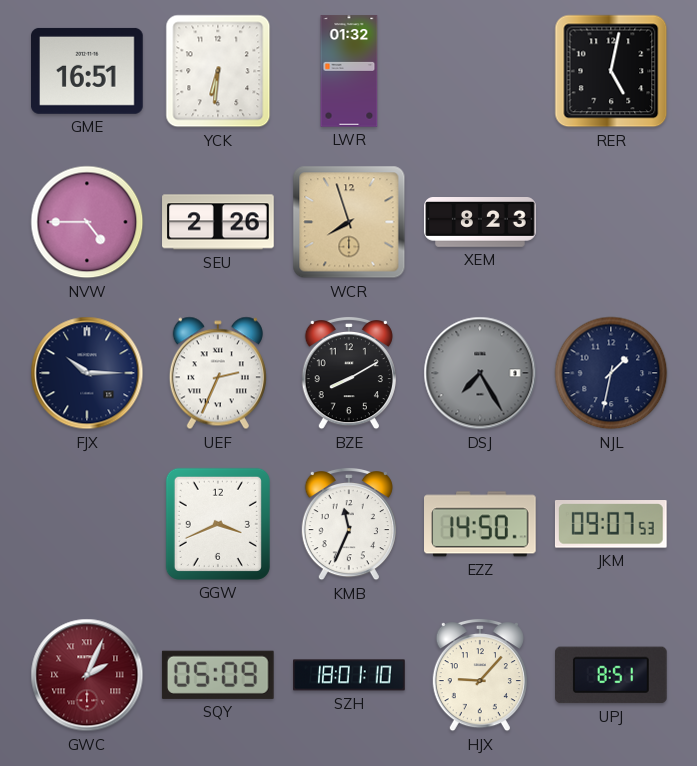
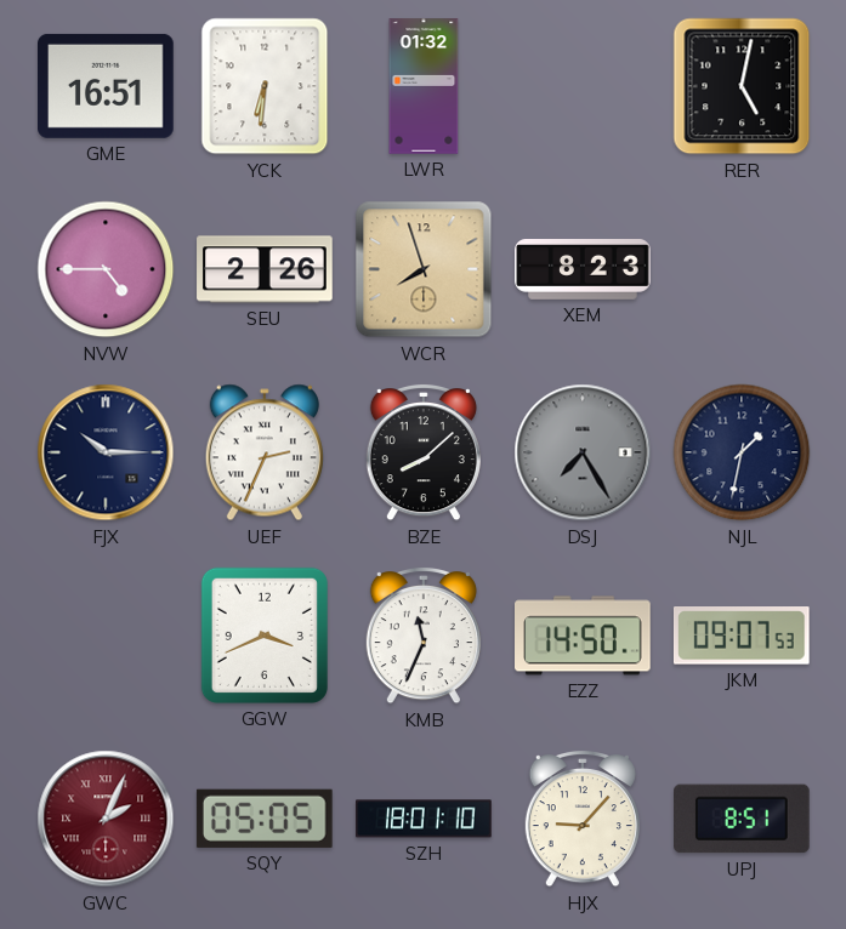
BZE: 8:10 -> 8:08
SQY: 05:09 -> 05:05
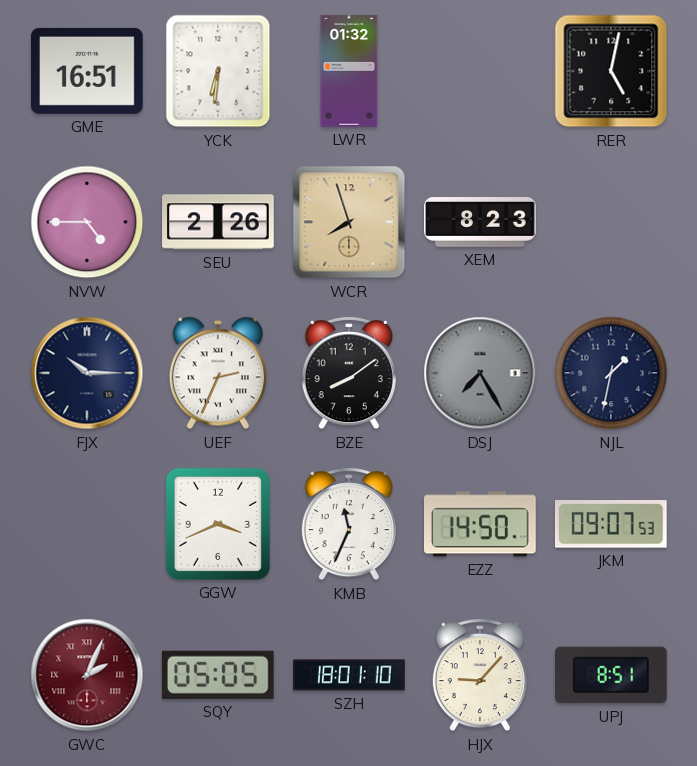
BZE: 8:08 -> 8:09
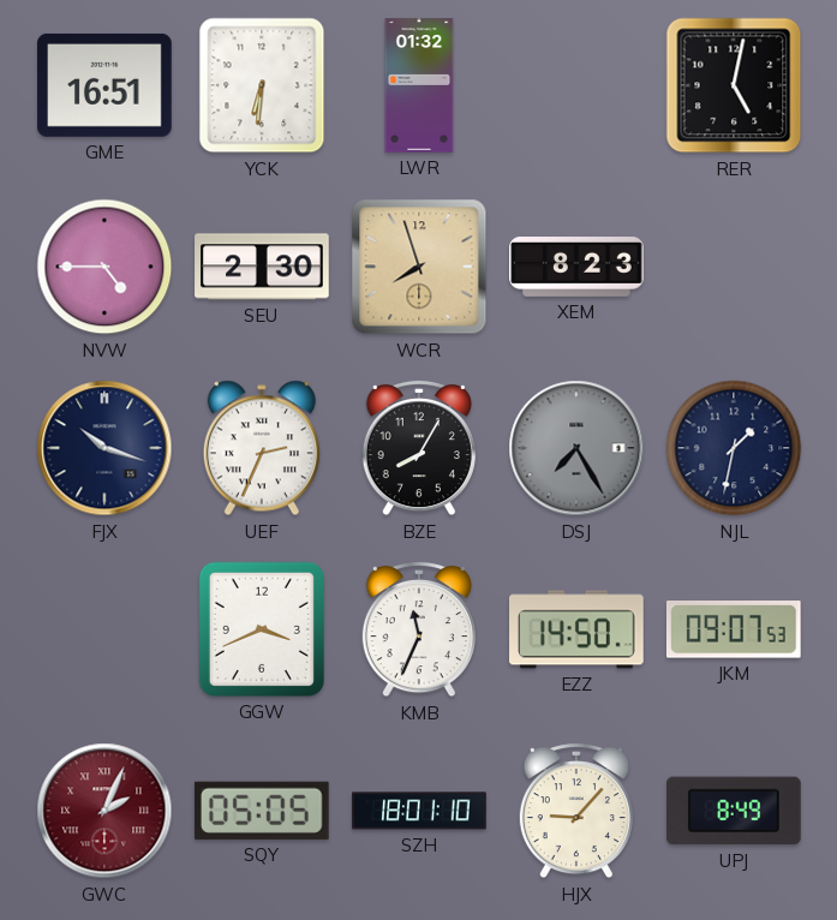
SEU: 2:26 -> 2:30
FJX: 10:15 -> 10:18
BZE: 8:09 -> 8:05
UPJ: 8:51 -> 8:49
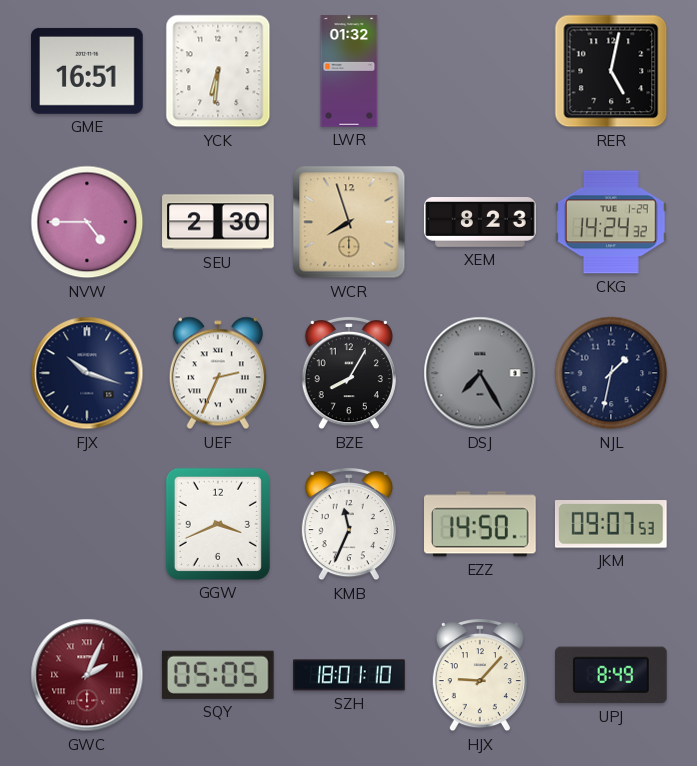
CKG: none -> 14:24
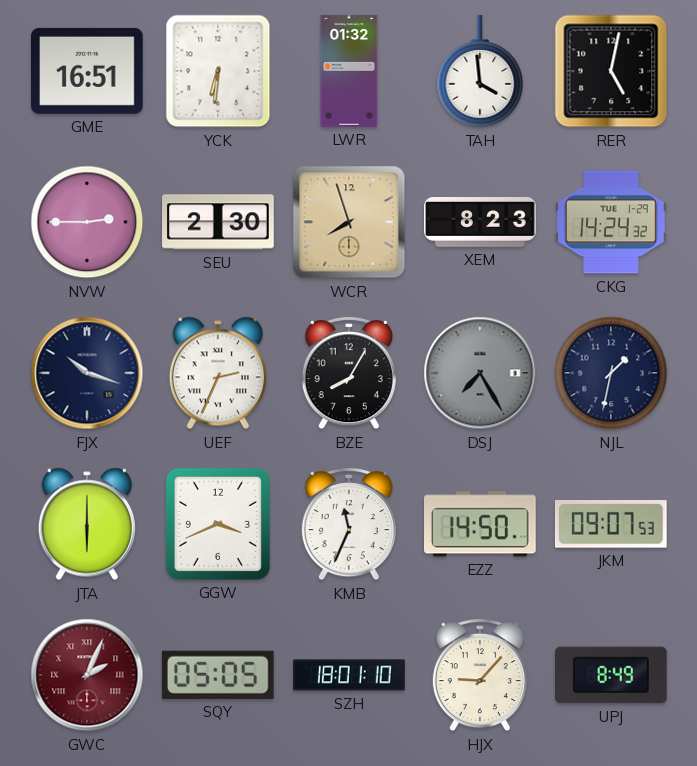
TAH: none -> 3:59
NVW: 4:45 -> 2:45
JTA: none -> 6:00
